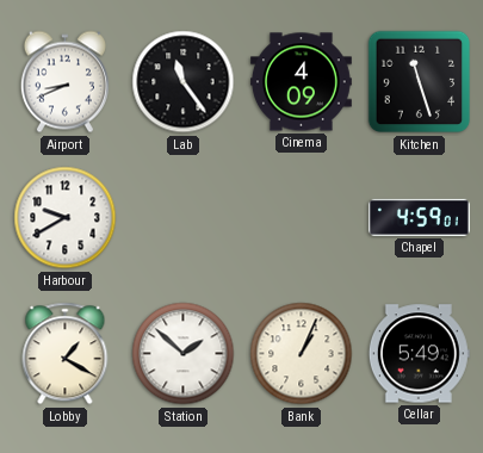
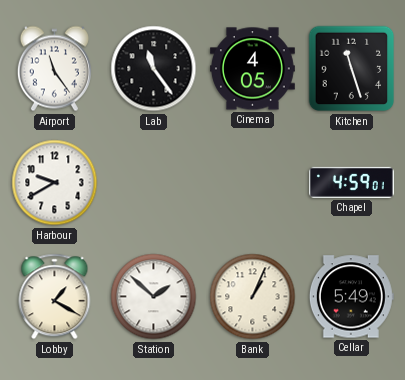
Airport: 8:41 -> 11:24
Cinema: 4:09 -> 4:05
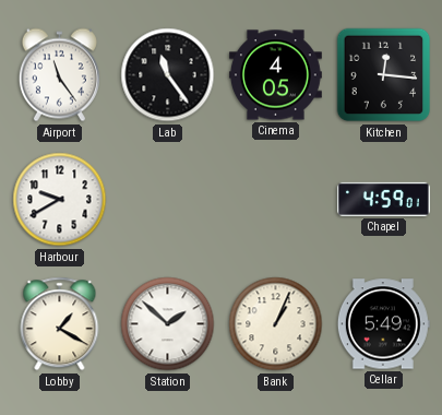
Kitchen: 11:27 -> 12:16
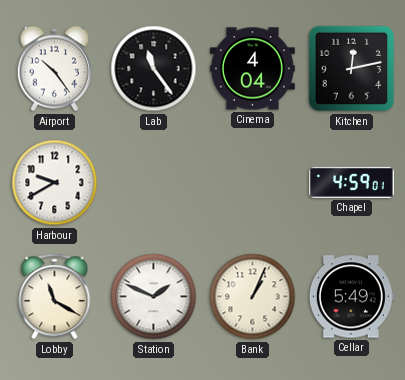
Airport: 11:24 -> 10:24
Cinema: 4:05 -> 4:04
Kitchen: 12:16 -> 12:13
Lobby: 1:20 -> 11:20
Station: 1:52 -> 1:49
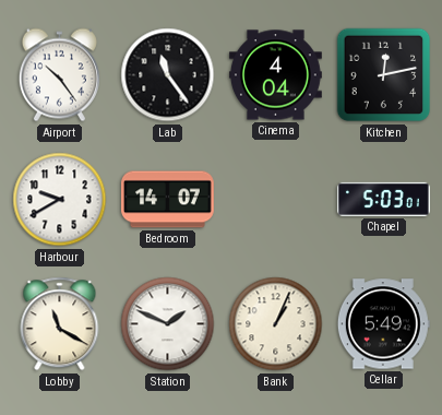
Bedroom: none -> 14:07
Chapel: 4:59 -> 5:03
